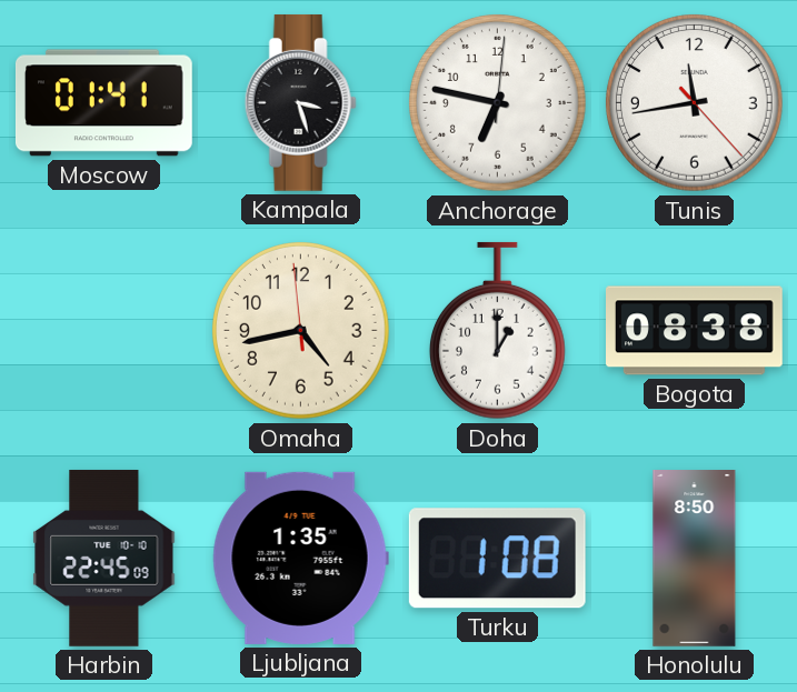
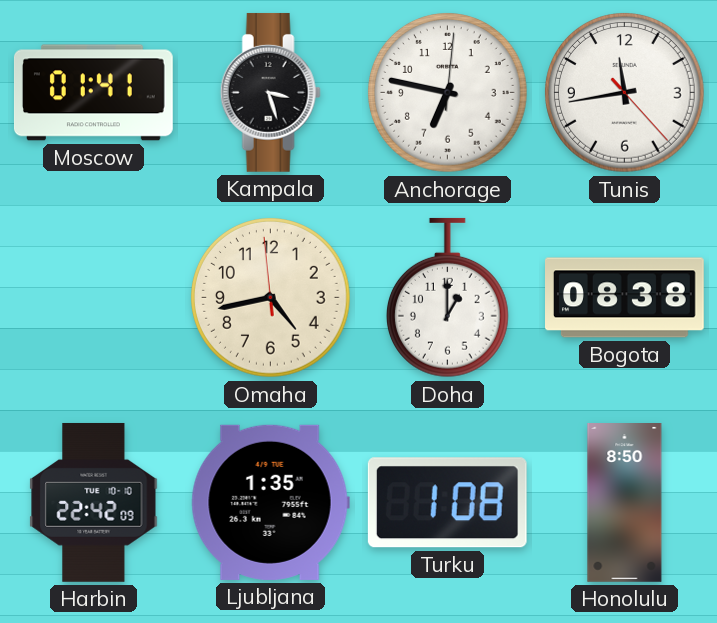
Harbin: 22:45 -> 22:42
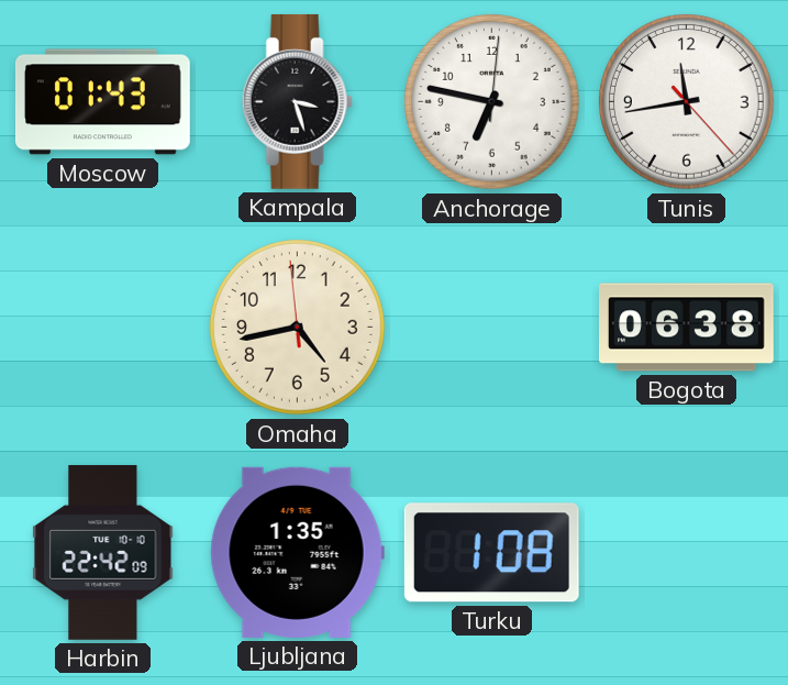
Moscow: 01:41 -> 01:43
Doha: 1:00 -> none
Bogota: 08:38 -> 06:38
Honolulu: 8:50 -> none
